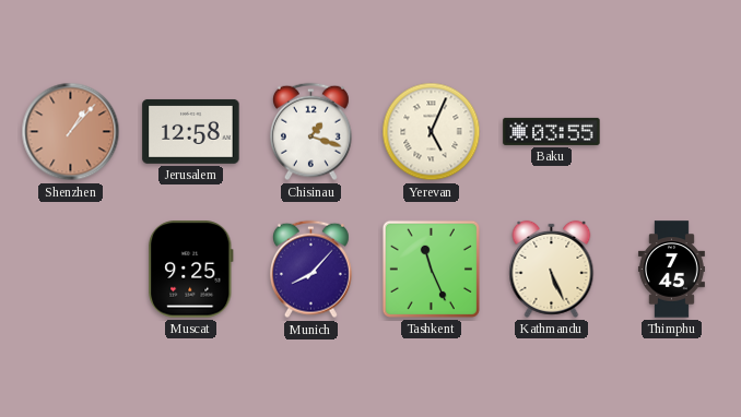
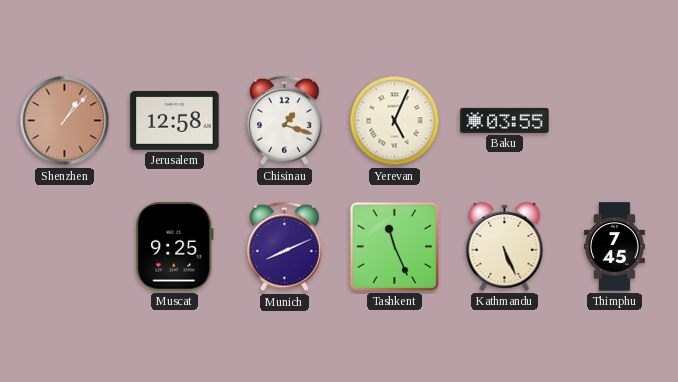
Munich: 8:07 -> 8:11
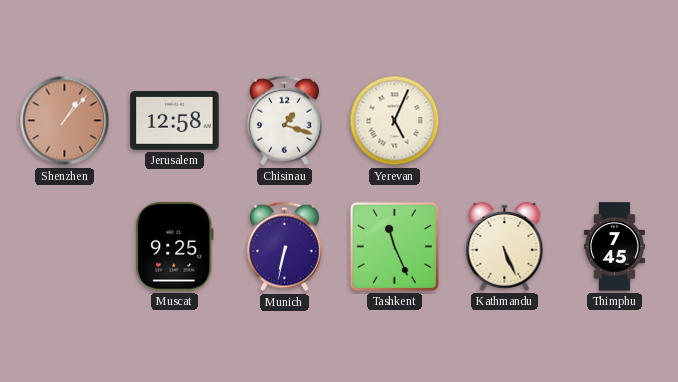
Baku: 03:55 -> none
Munich: 8:11 -> 6:32
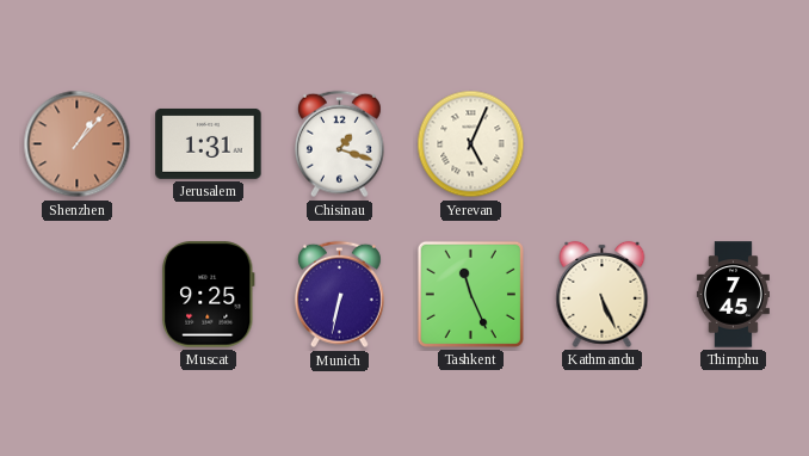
Jerusalem: 12:58 -> 1:31
